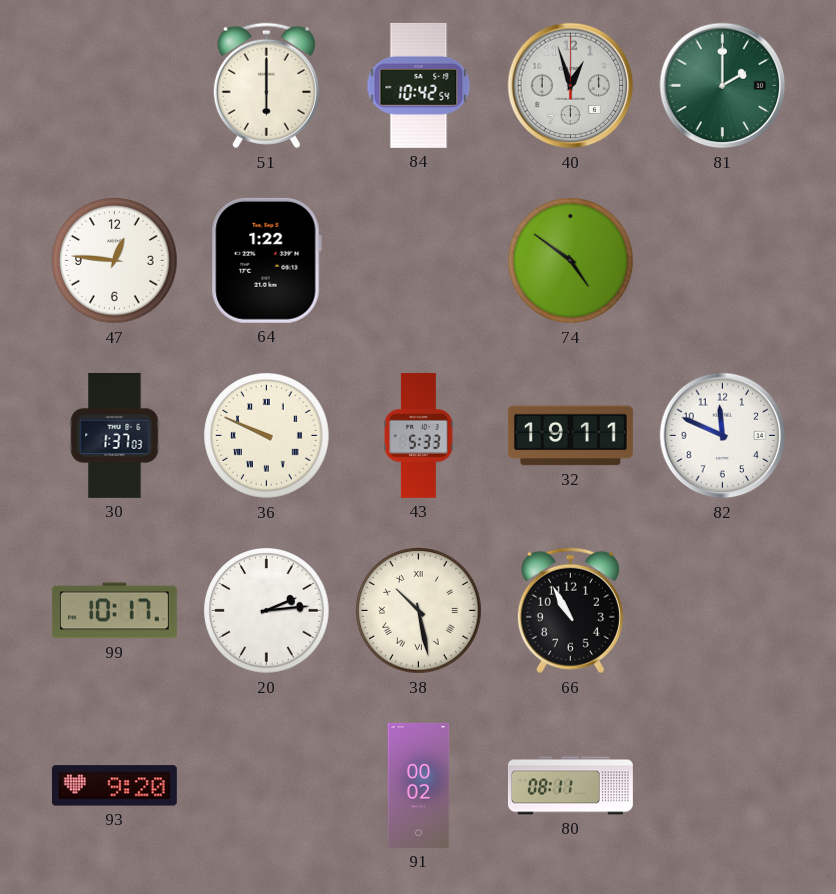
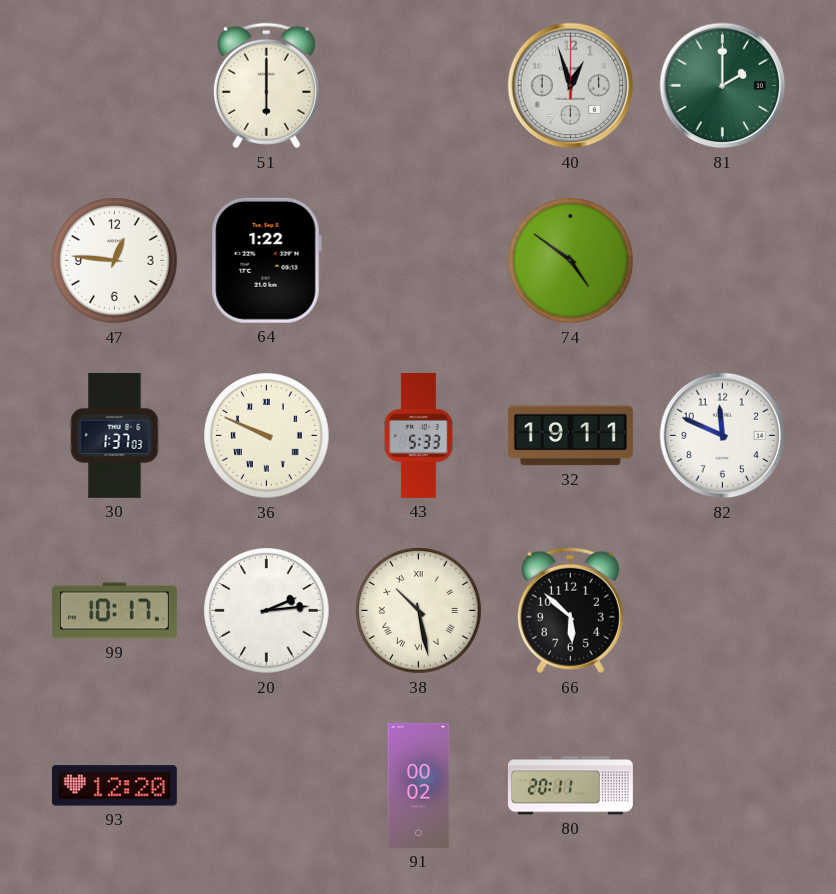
84: 10:42 -> none
66: 10:55 -> 5:52
93: 9:20 -> 12:20
80: 08:11 -> 20:11
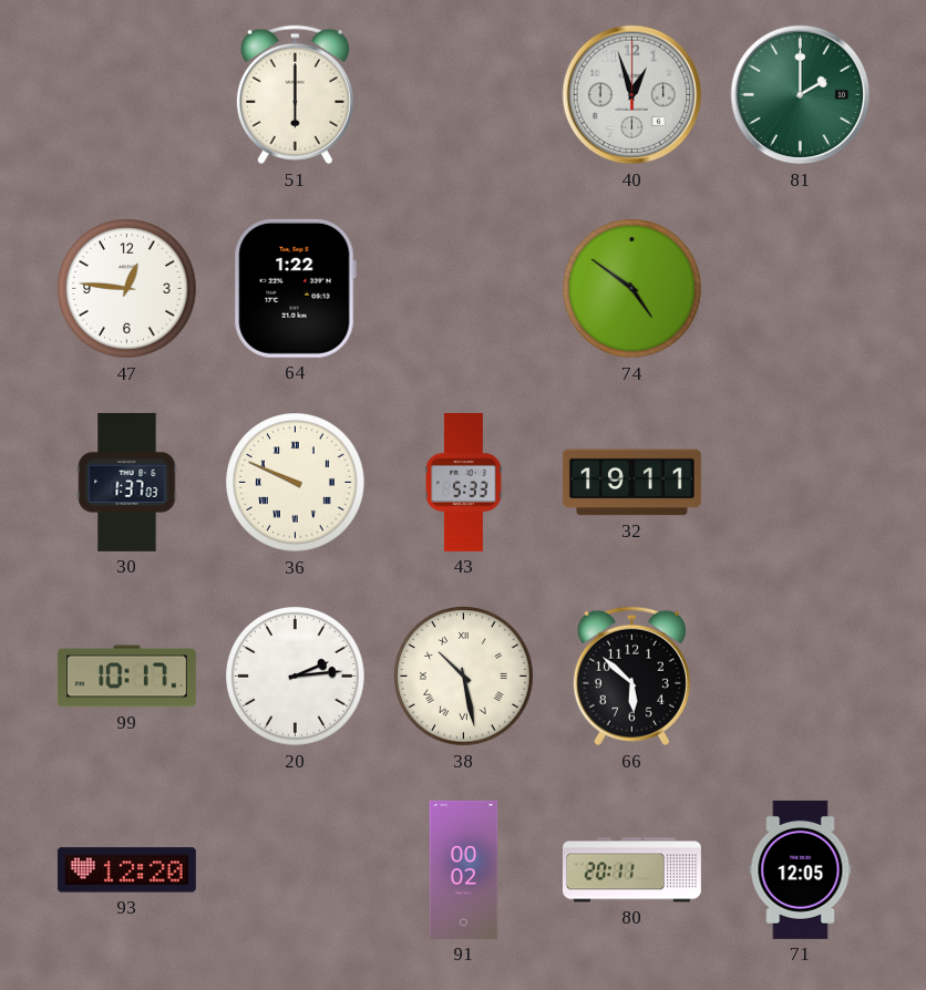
82: 11:49 -> none
71: none -> 12:05
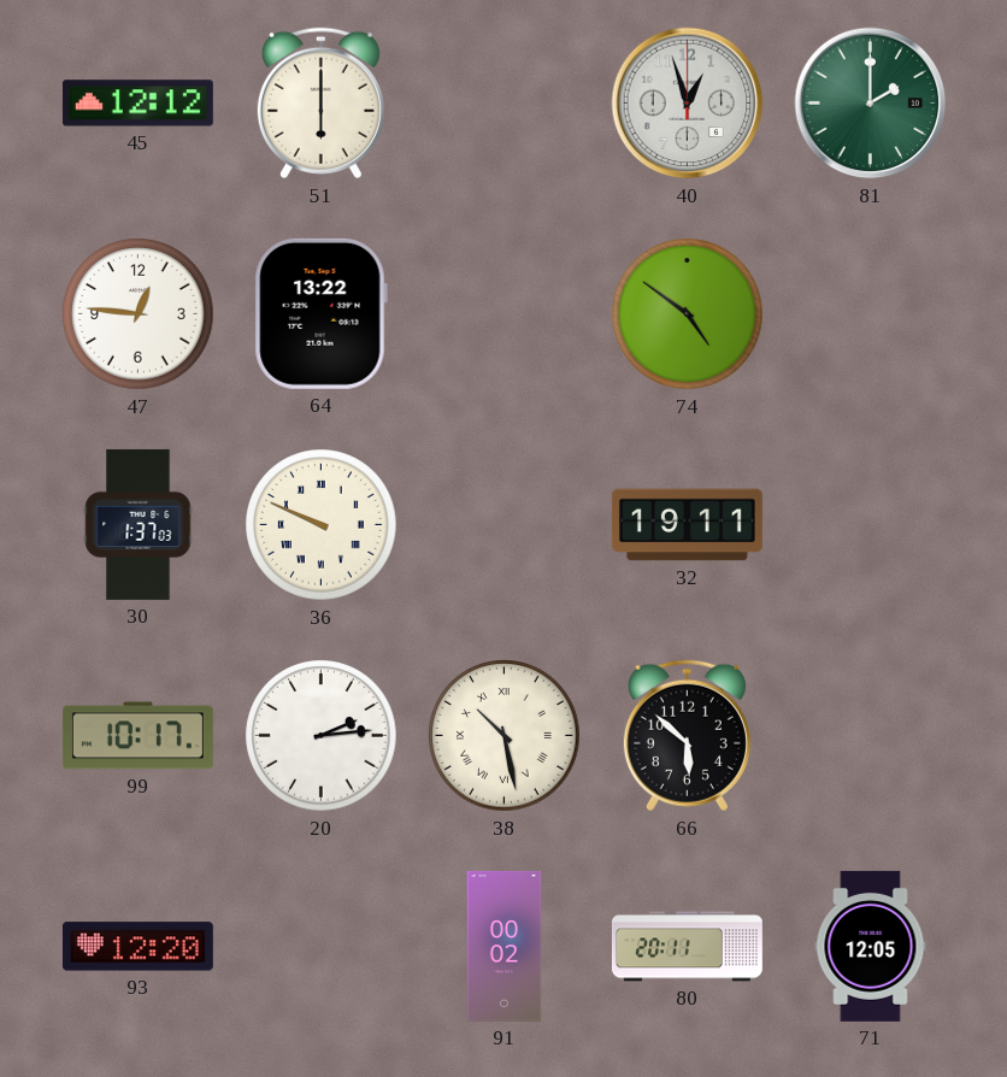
45: none -> 12:12
64: 1:22 -> 13:22
43: 5:33 -> none
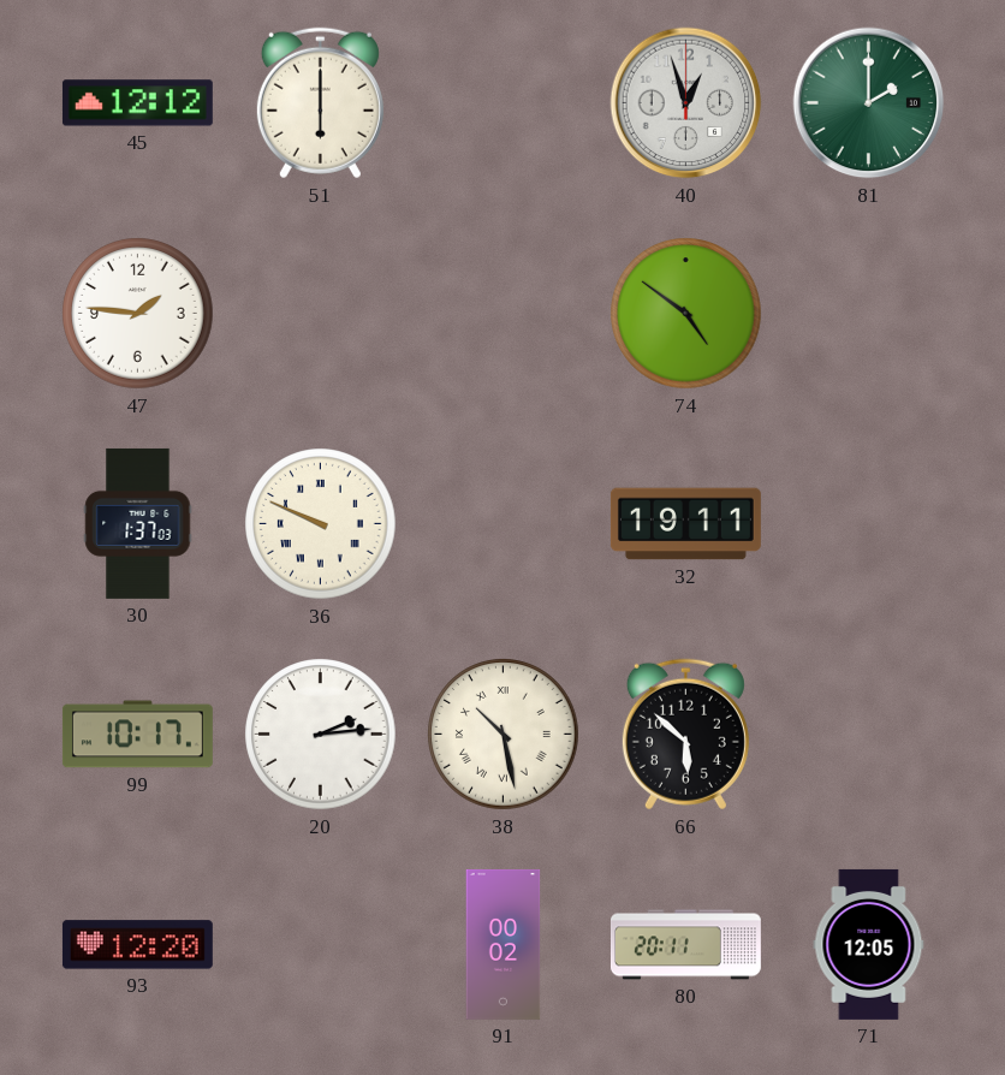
47: 12:46 -> 1:46
64: 13:22 -> none
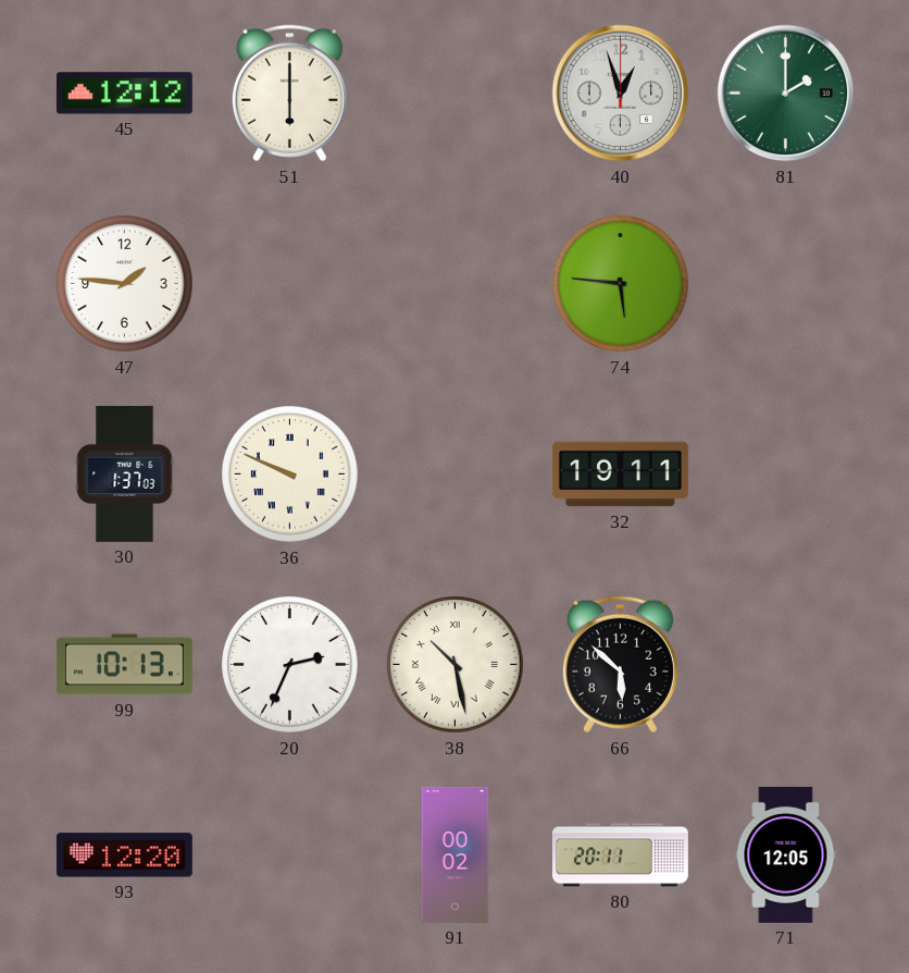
74: 4:51 -> 5:46
99: 10:17 -> 10:13
20: 2:14 -> 2:34
